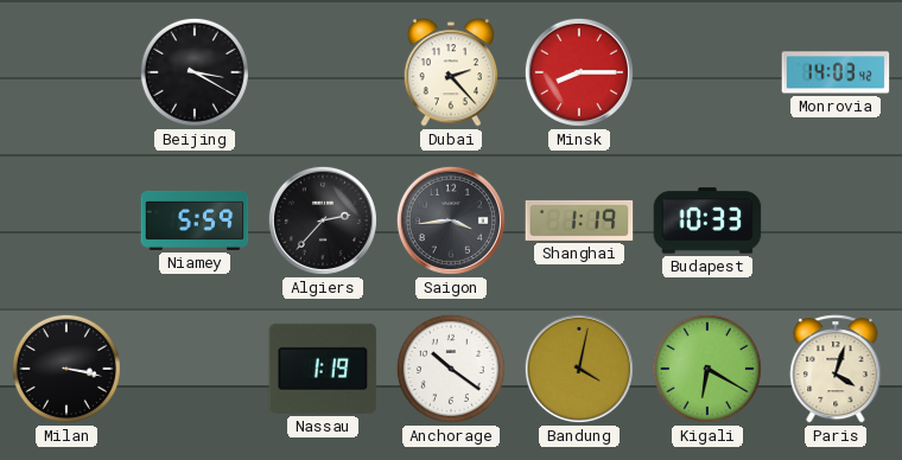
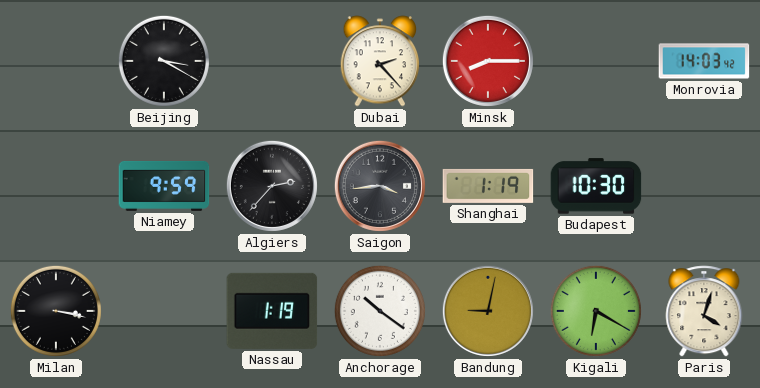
Niamey: 5:59 -> 9:59
Budapest: 10:33 -> 10:30
Bandung: 4:02 -> 9:02
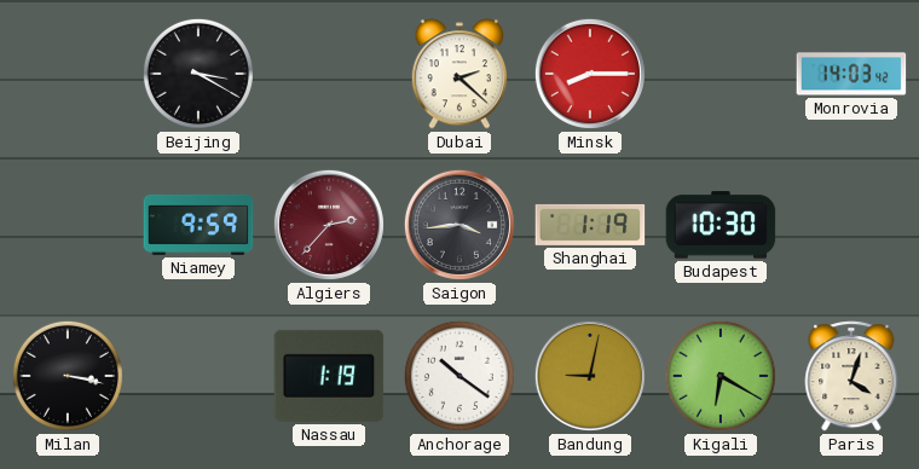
Dubai: 2:23 -> 2:22
Algiers dial: black -> burgundy
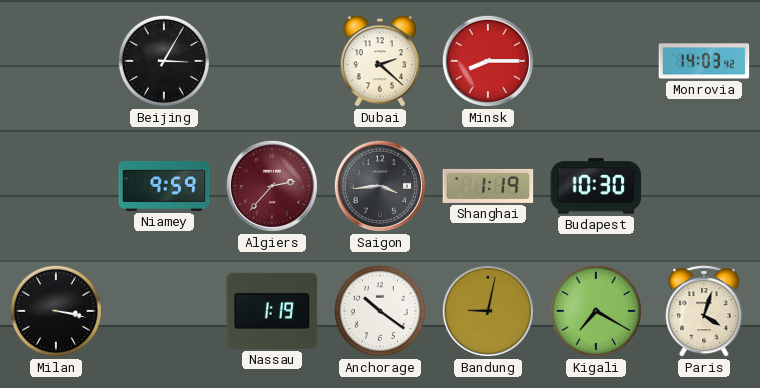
Beijing: 3:20 -> 3:05
Kigali: 6:20 -> 7:20
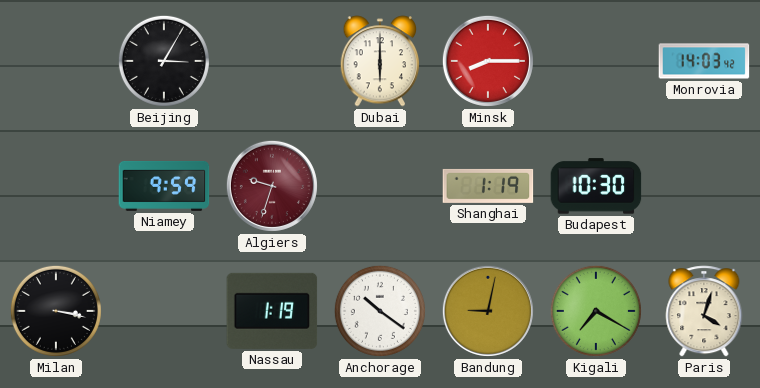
Dubai: 2:22 -> 6:00
Algiers: 2:37 -> 9:33
Saigon: 3:44 -> none
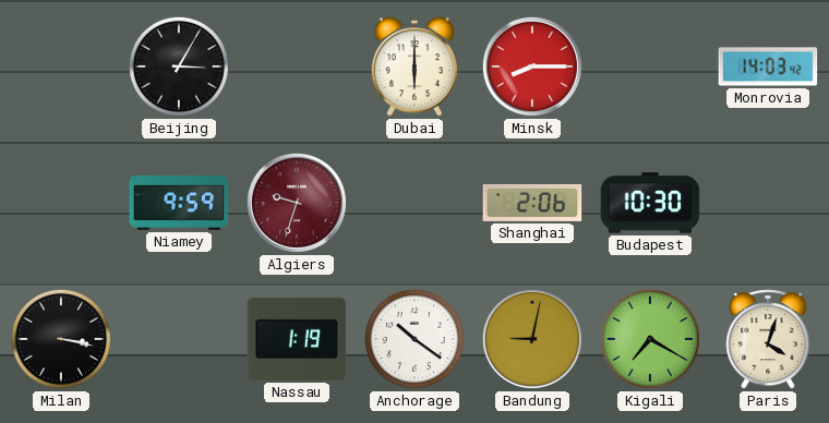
Shanghai: 1:19 -> 2:06
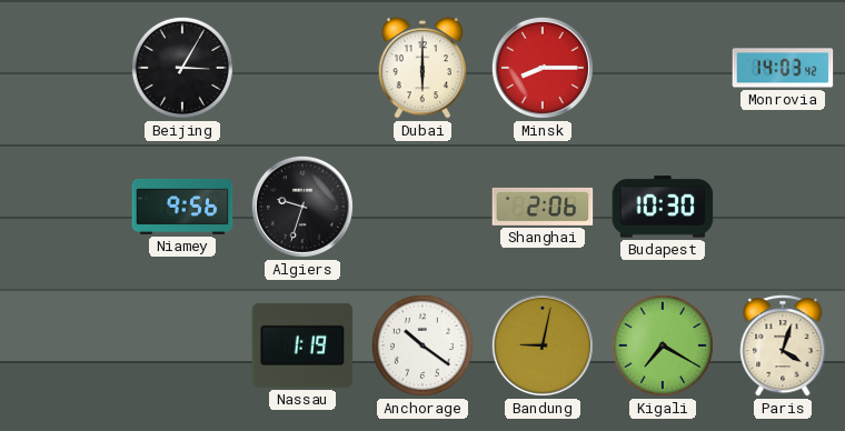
Niamey: 9:59 -> 9:56
Algiers dial: burgundy -> black
Milan: 3:17 -> none
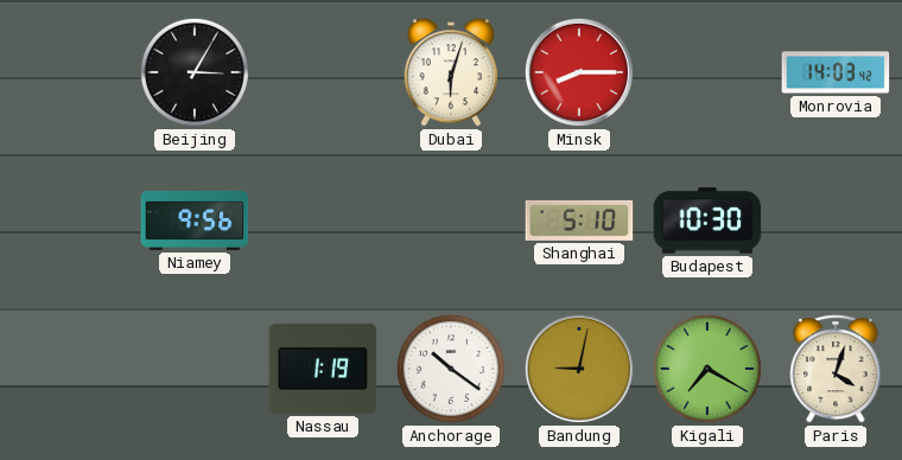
Dubai: 6:00 -> 6:03
Algiers: 9:33 -> none
Shanghai: 2:06 -> 5:10
